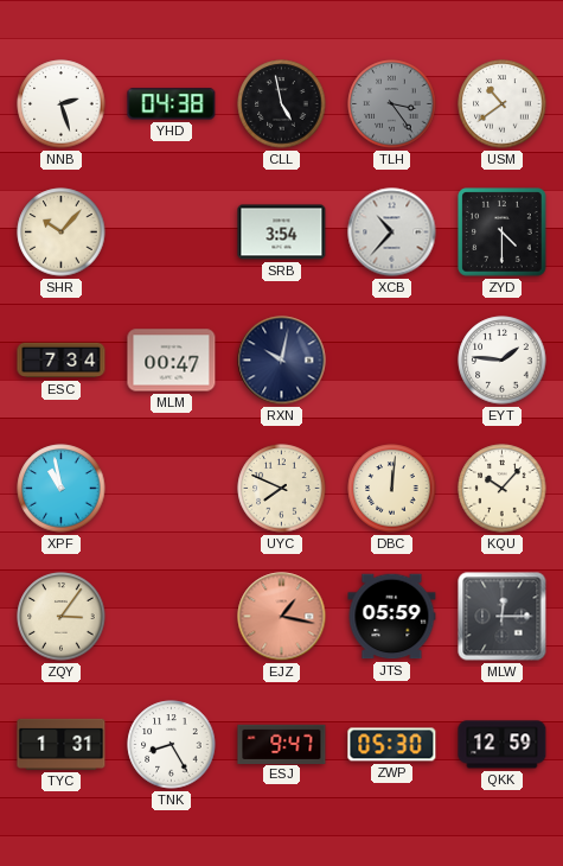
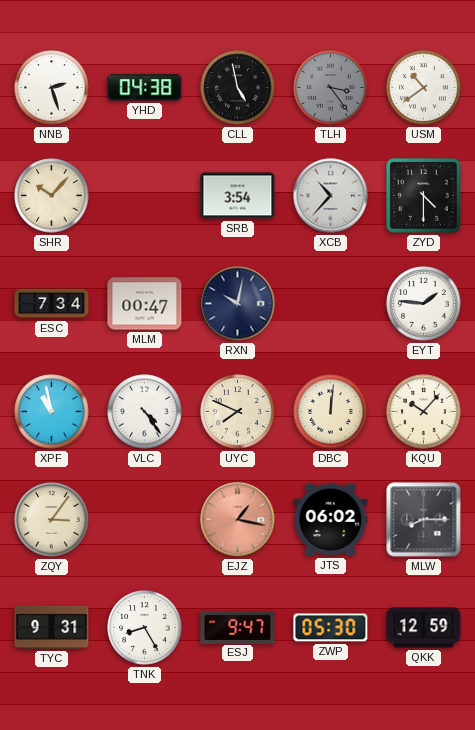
VLC: none -> 4:24
JTS: 05:59 -> 06:02
MLW: 12:15 -> 8:15
TYC: 1:31 -> 9:31
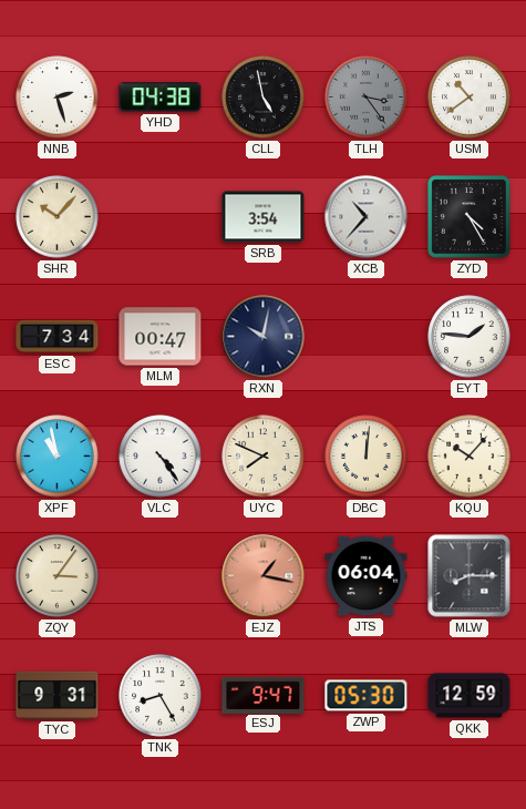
ZYD: 4:30 -> 4:25
JTS: 06:02 -> 06:04
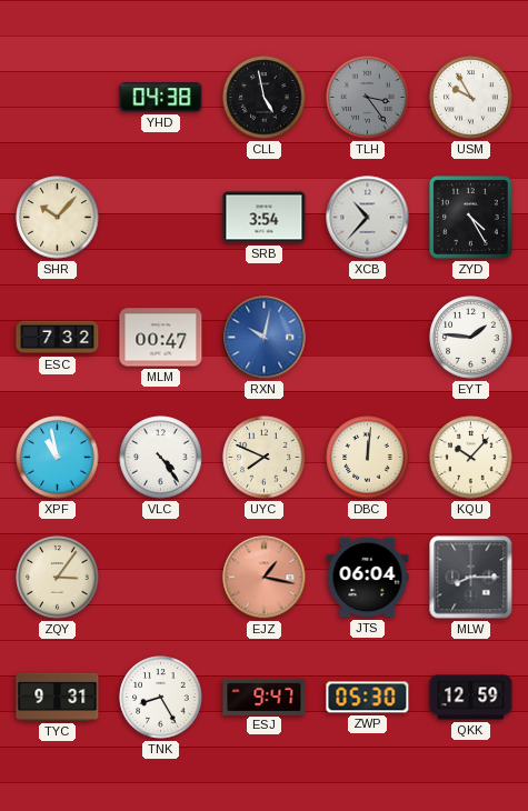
NNB: 2:27 -> none
USM: 10:39 -> 9:55
ESC: 7:34 -> 7:32
RXN dial: navy -> blue
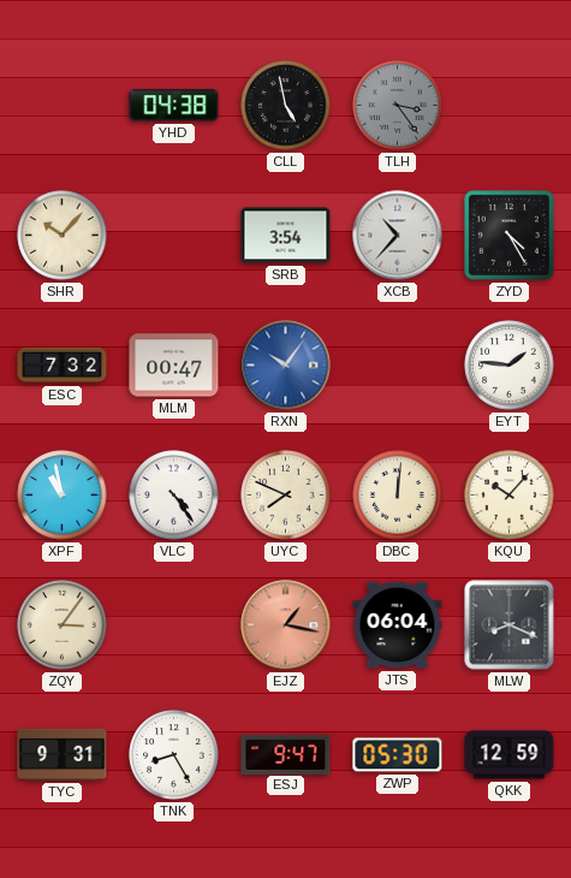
USM: 9:55 -> none
RXN: 10:02 -> 10:06
MLW: 8:15 -> 8:19
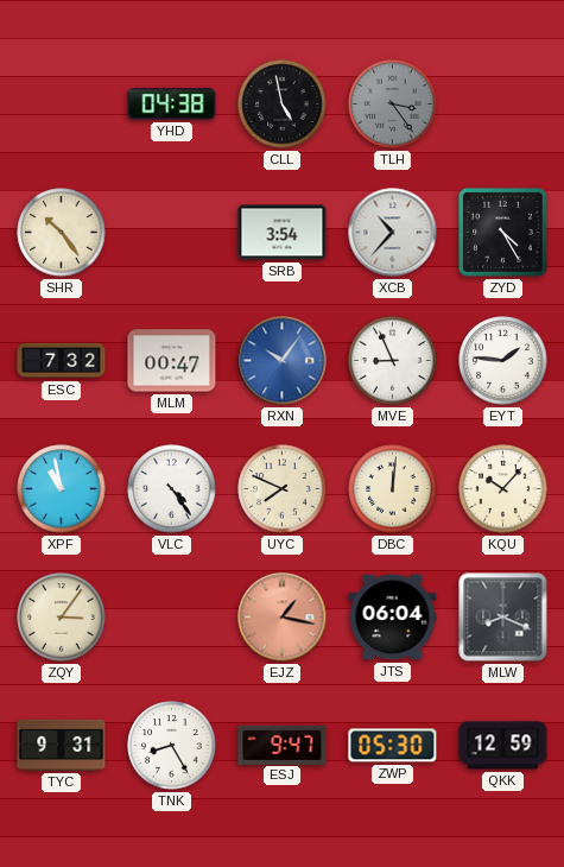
SHR: 10:07 -> 10:24
MVE: none -> 8:56
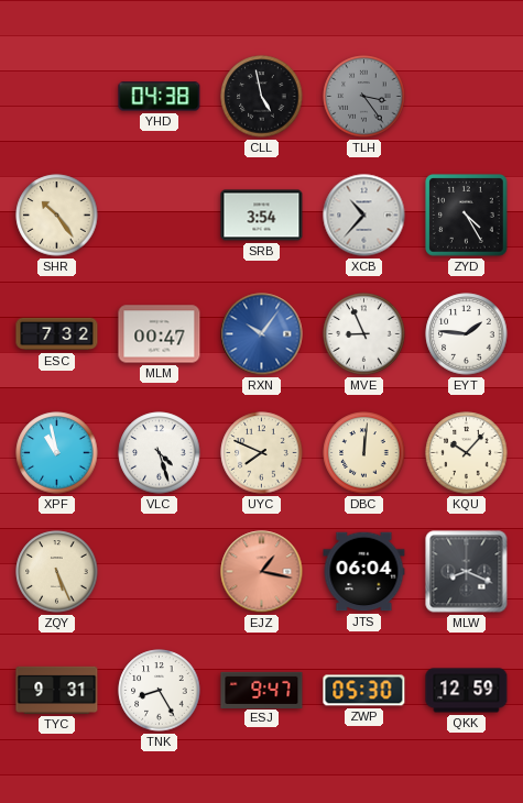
VLC: 4:24 -> 4:27
ZQY: 3:06 -> 5:26
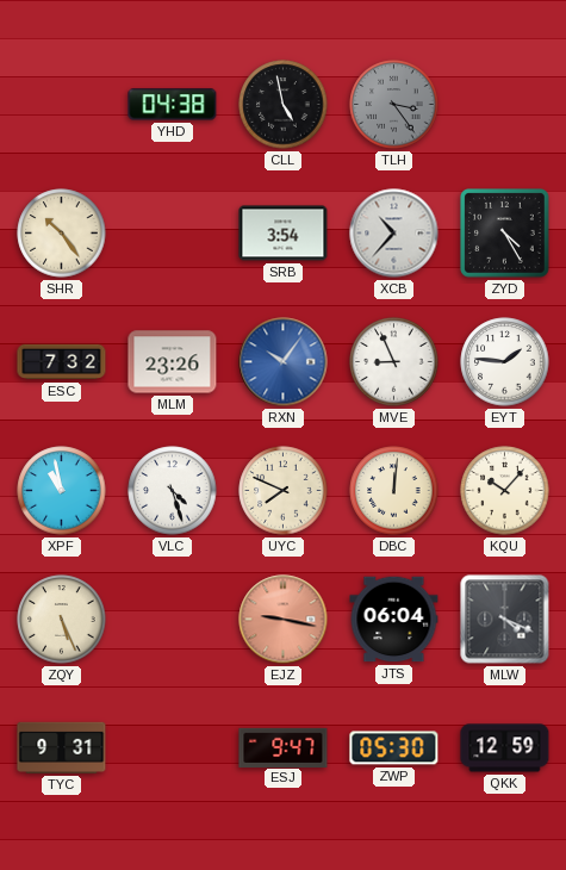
MLM: 00:47 -> 23:26
EJZ: 1:17 -> 9:17
MLW: 8:19 -> 4:19
TNK: 8:25 -> none
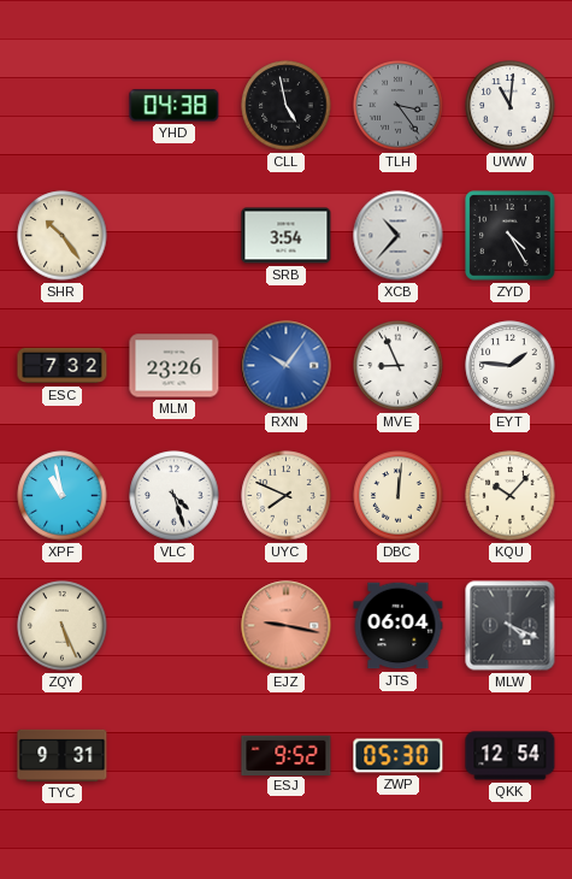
UWW: none -> 11:01
ESJ: 9:47 -> 9:52
QKK: 12:59 -> 12:54
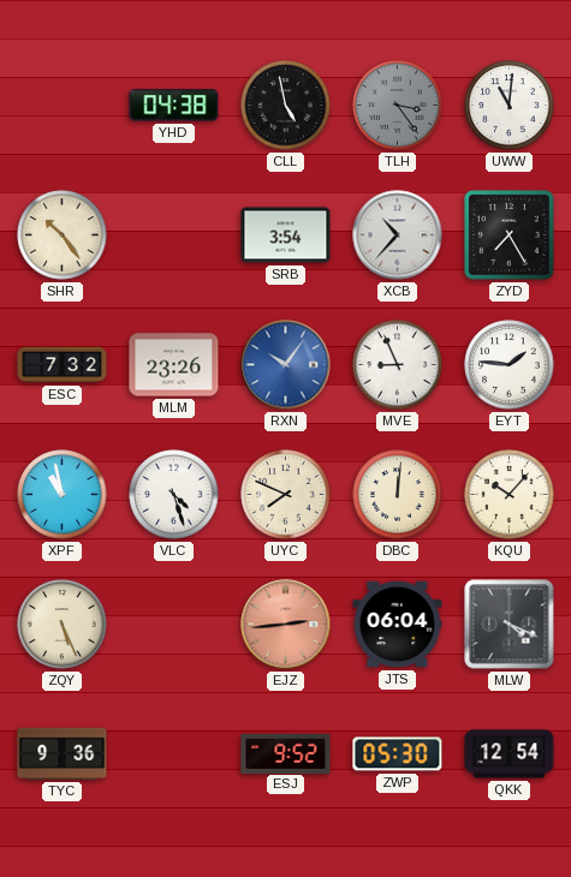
ZYD: 4:25 -> 7:25
EJZ: 9:17 -> 2:44
TYC: 9:31 -> 9:36
